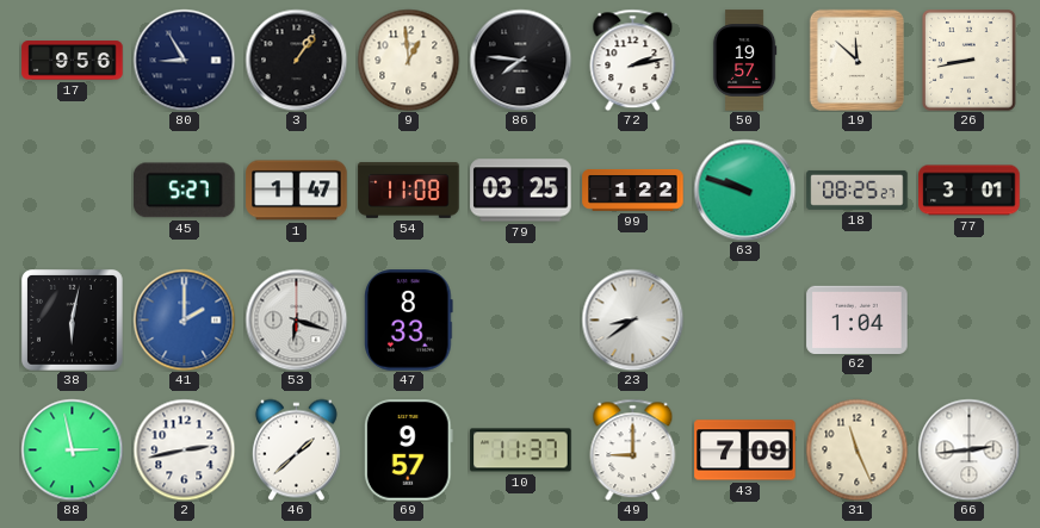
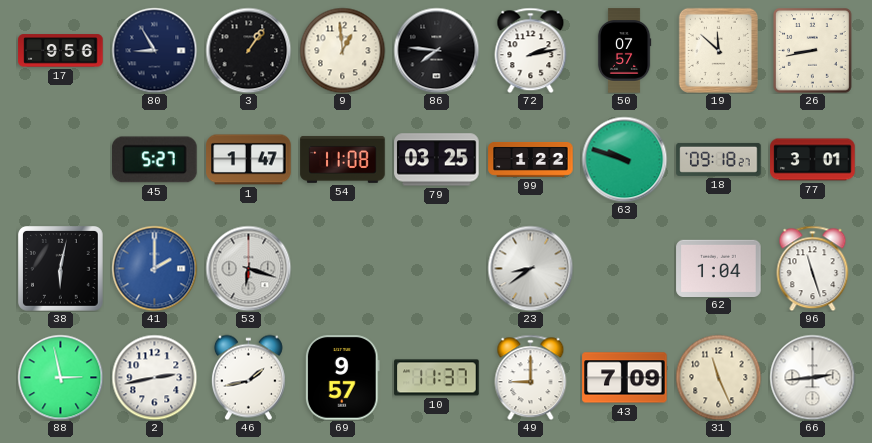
50: 19:57 -> 07:57
18: 08:25 -> 09:18
47: 8:33 -> none
96: none -> 11:27
46: 1:38 -> 1:43
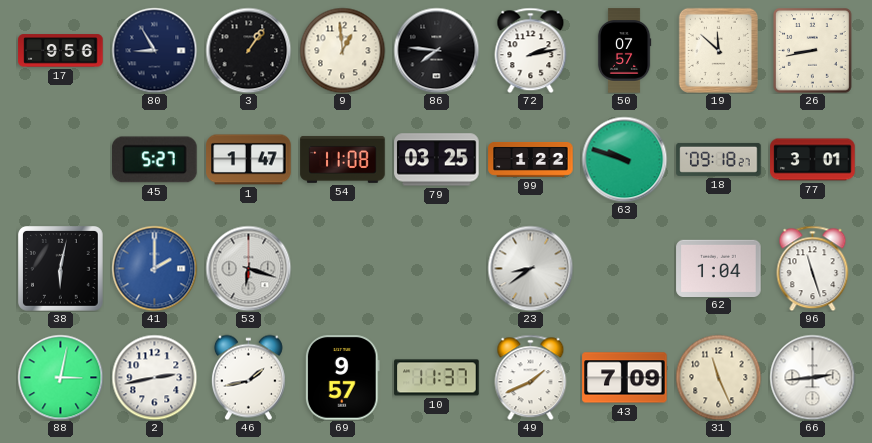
88: 2:58 -> 3:02
49: 9:00 -> 1:41
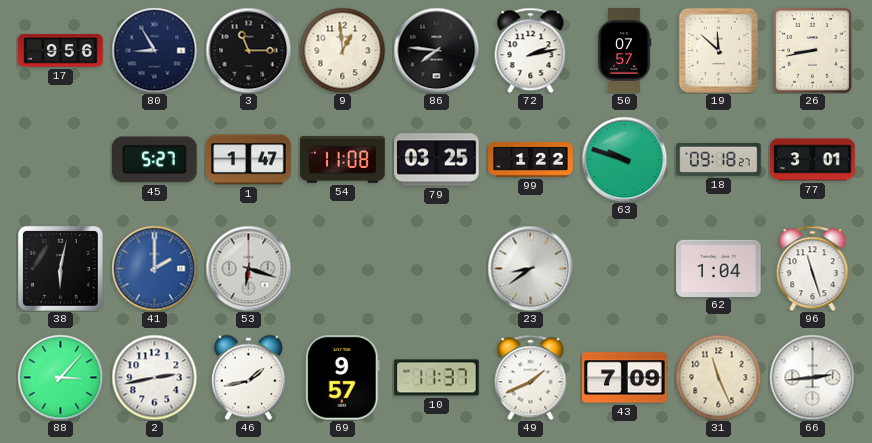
3: 1:06 -> 11:15
88: 3:02 -> 3:07
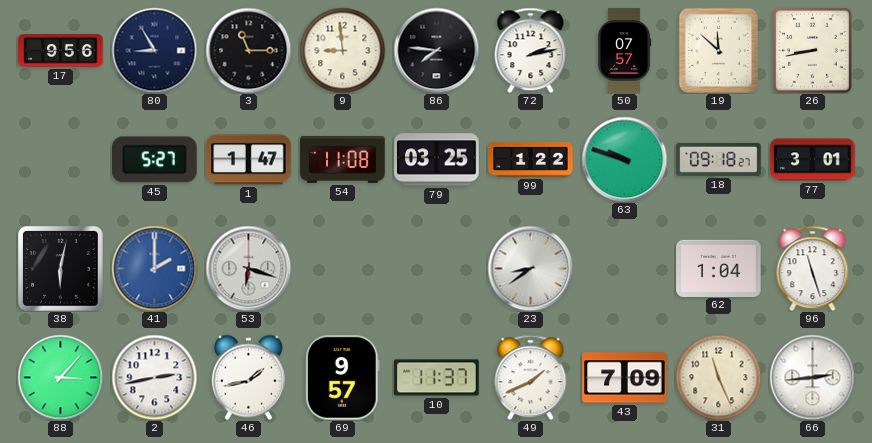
9: 12:59 -> 8:59
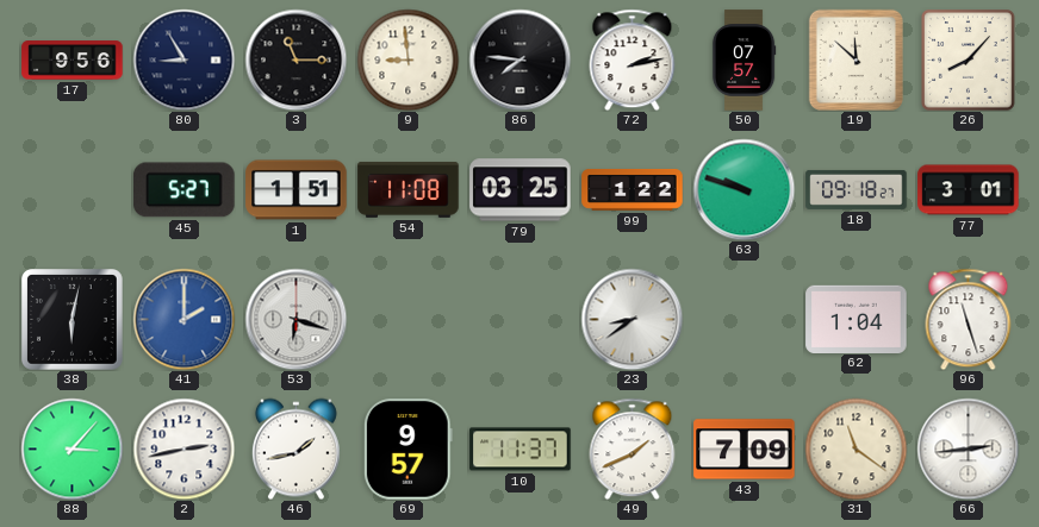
26: 8:43 -> 8:07
1: 1:47 -> 1:51
31: 11:26 -> 11:21
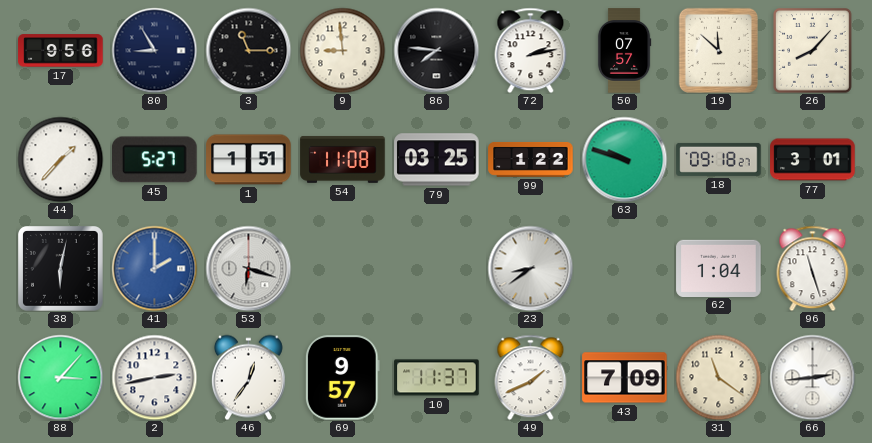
44: none -> 1:37
46: 1:43 -> 12:36
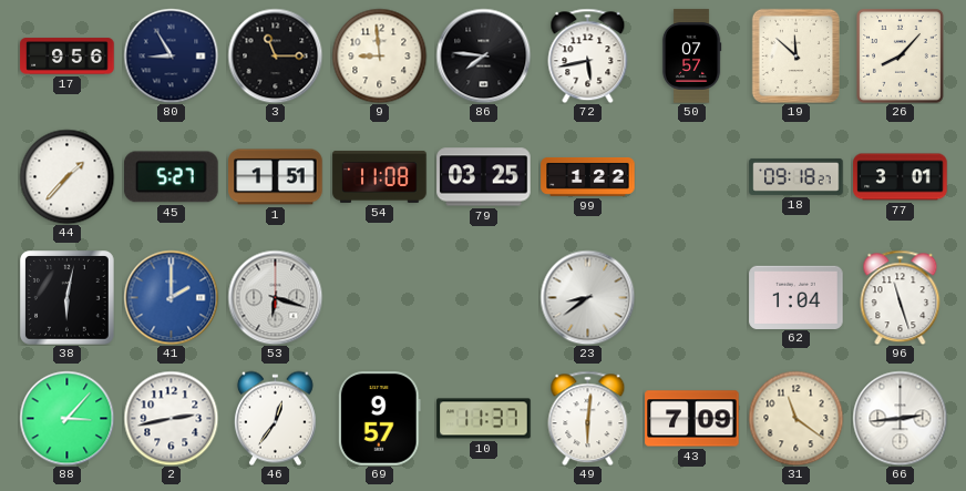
72: 2:13 -> 5:43
63: 9:48 -> none
49: 1:41 -> 6:01
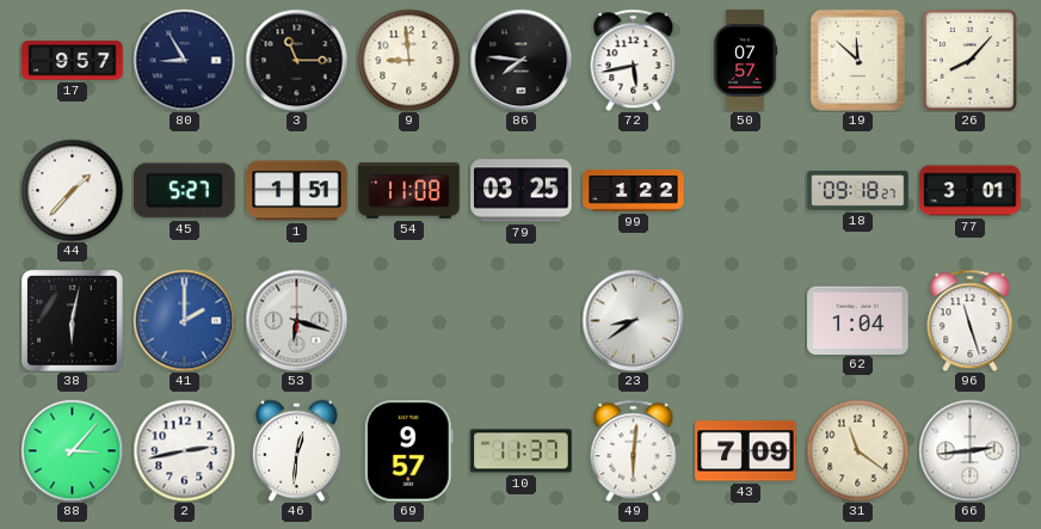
17: 9:56 -> 9:57
46: 12:36 -> 12:31
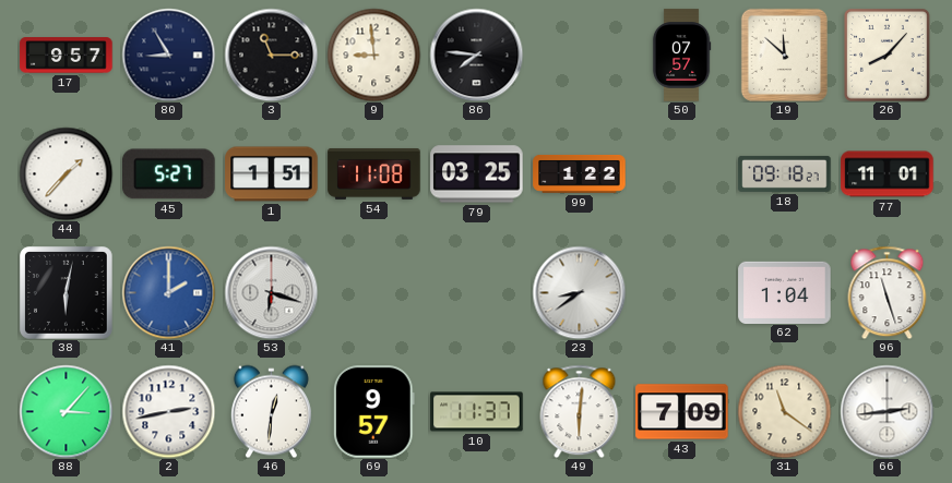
72: 5:43 -> none
77: 3:01 -> 11:01
